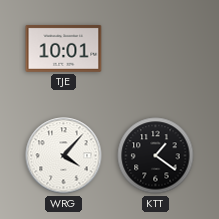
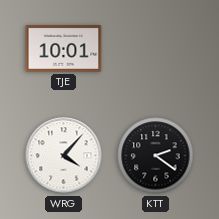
KTT: 1:21 -> 2:21
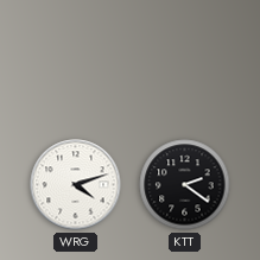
TJE: 10:01 -> none
WRG: 4:07 -> 4:12
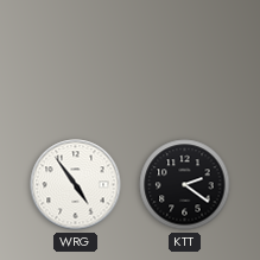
WRG: 4:12 -> 4:54
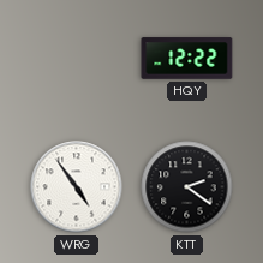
HQY: none -> 12:22
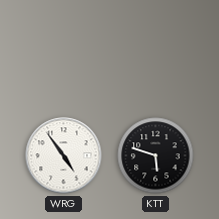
HQY: 12:22 -> none
KTT: 2:21 -> 5:48
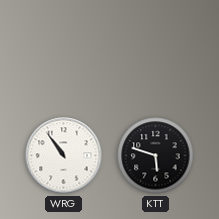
WRG: 4:54 -> 10:54
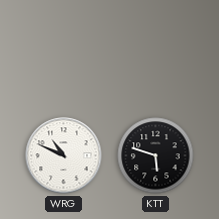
WRG: 10:54 -> 10:49
